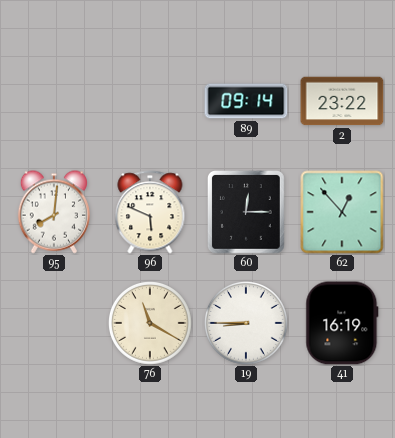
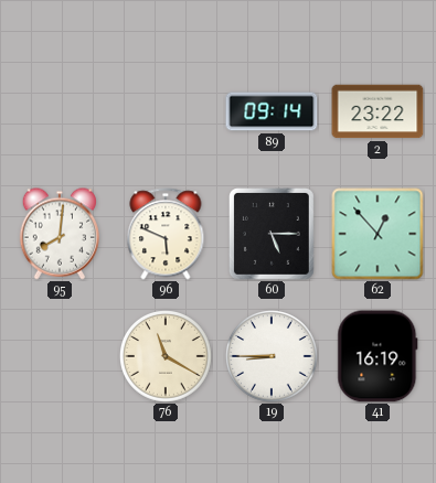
60: 12:15 -> 5:15
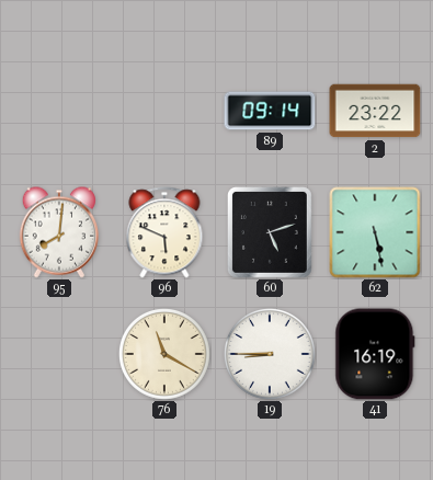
60: 5:15 -> 5:12
62: 12:53 -> 5:28
